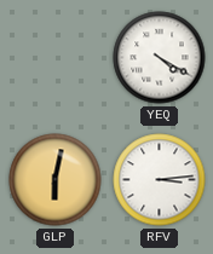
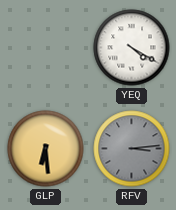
GLP: 6:02 -> 6:29
RFV dial: white -> grey
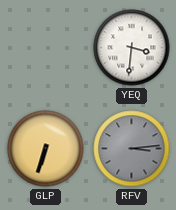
YEQ: 4:20 -> 3:31
GLP: 6:29 -> 6:33
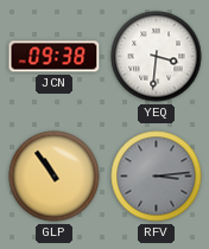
JCN: none -> 09:38
GLP: 6:33 -> 10:54
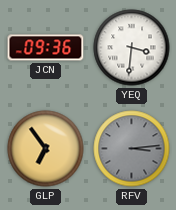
JCN: 09:38 -> 09:36
GLP: 10:54 -> 6:54
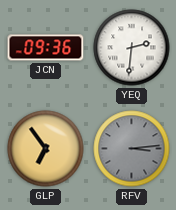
YEQ: 3:31 -> 2:31
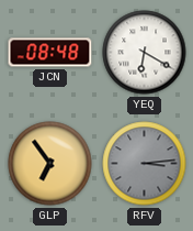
JCN: 09:36 -> 08:48
YEQ: 2:31 -> 6:20
